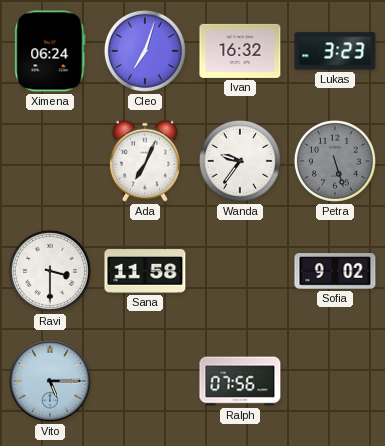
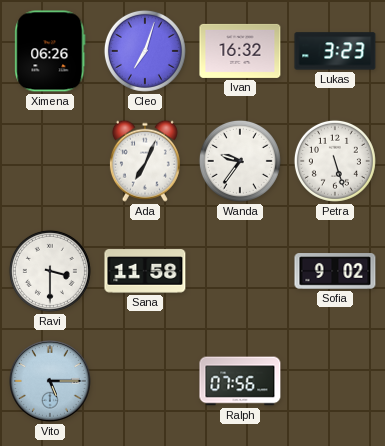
Ximena: 06:24 -> 06:26
Petra dial: grey -> white
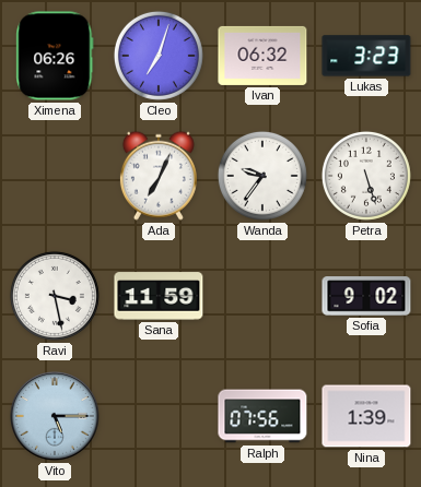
Ivan: 16:32 -> 06:32
Ravi: 3:30 -> 3:28
Sana: 11:58 -> 11:59
Nina: none -> 1:39
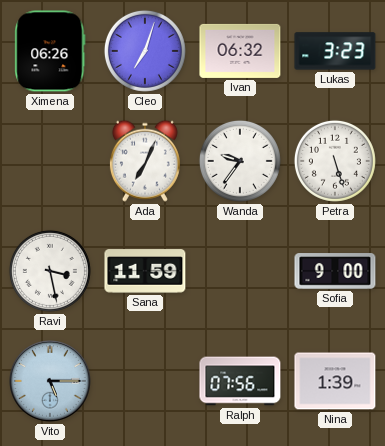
Sofia: 9:02 -> 9:00
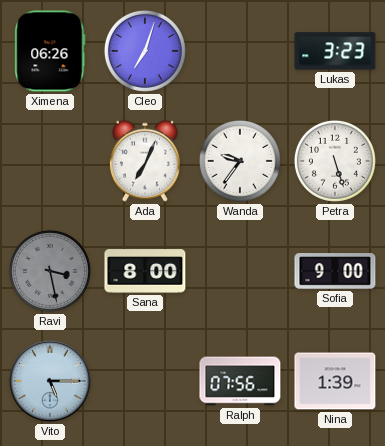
Ivan: 06:32 -> none
Ravi dial: white -> grey
Sana: 11:59 -> 8:00
